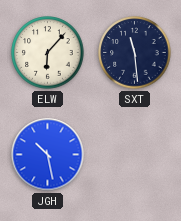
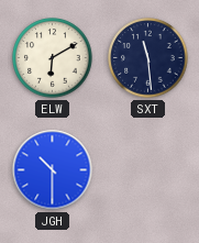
ELW: 6:07 -> 6:10
JGH: 10:28 -> 10:30
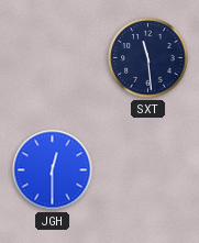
ELW: 6:10 -> none
JGH: 10:30 -> 12:30
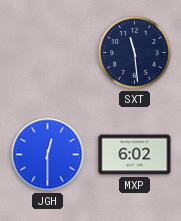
MXP: none -> 6:02
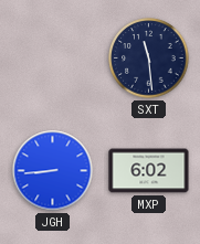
JGH: 12:30 -> 8:44
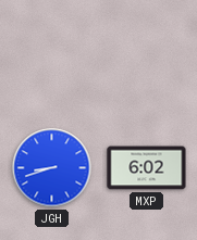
SXT: 11:29 -> none
JGH: 8:44 -> 8:42
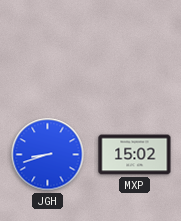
MXP: 6:02 -> 15:02
